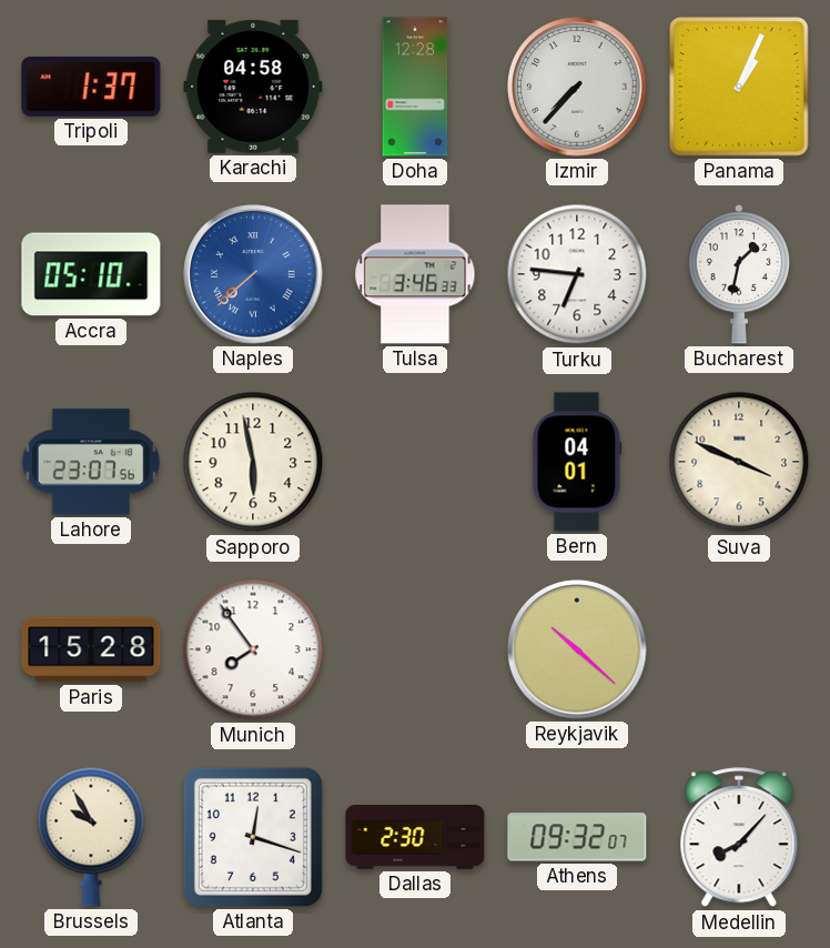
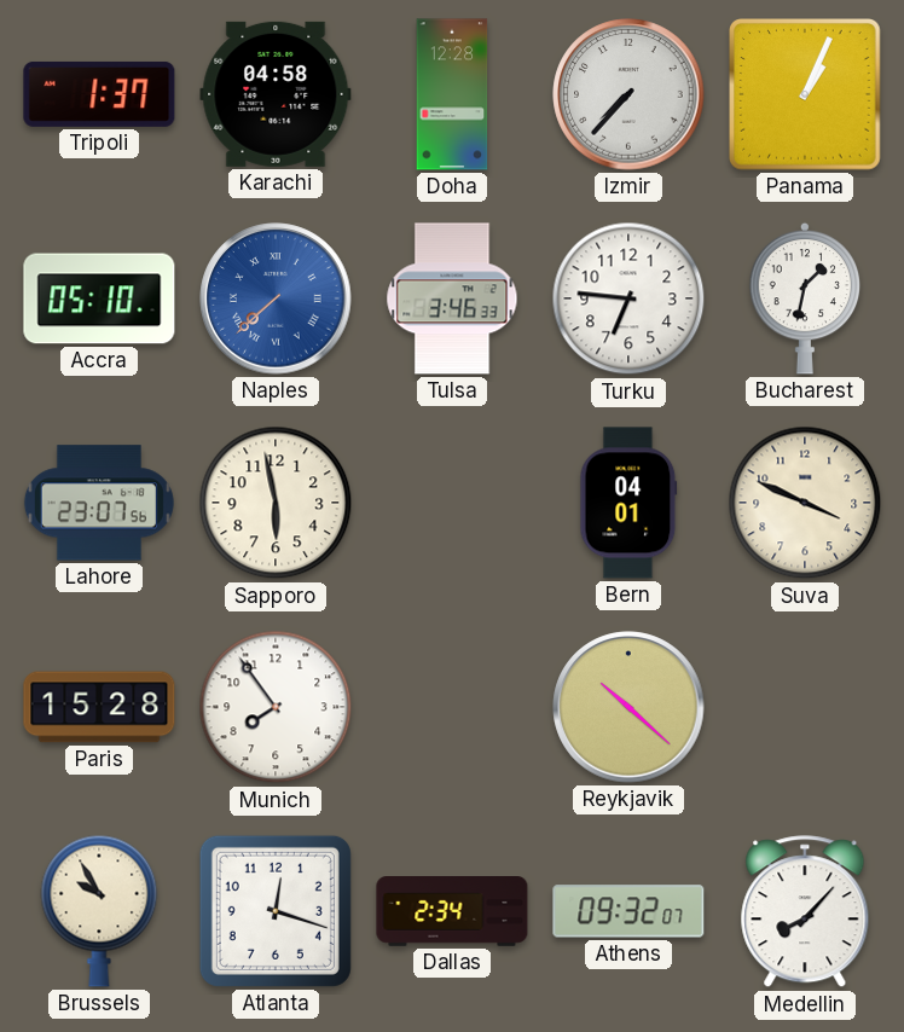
Dallas: 2:30 -> 2:34
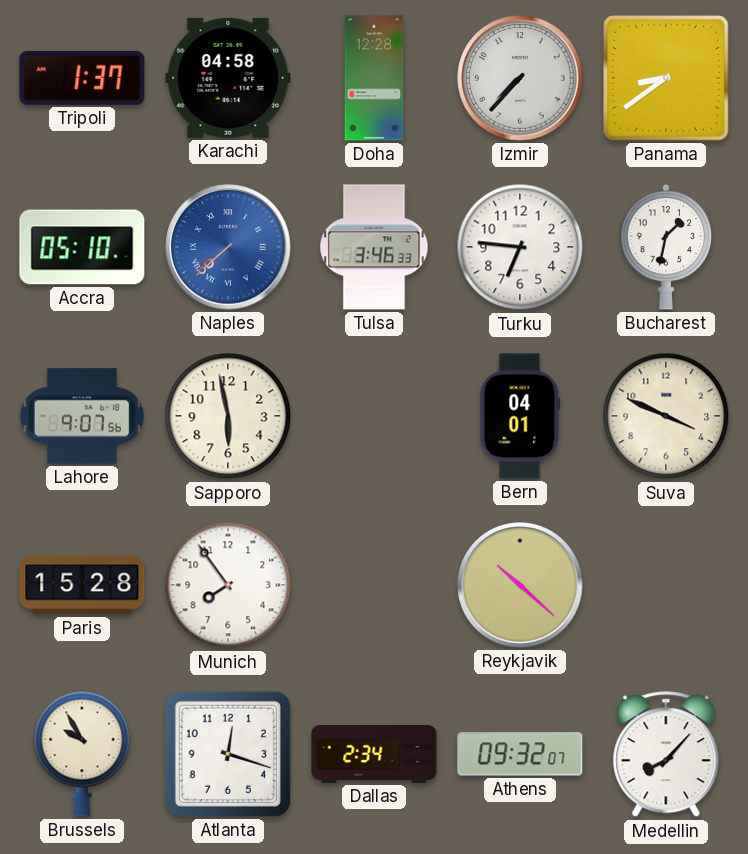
Panama: 1:04 -> 8:39
Lahore: 23:07 -> 9:07
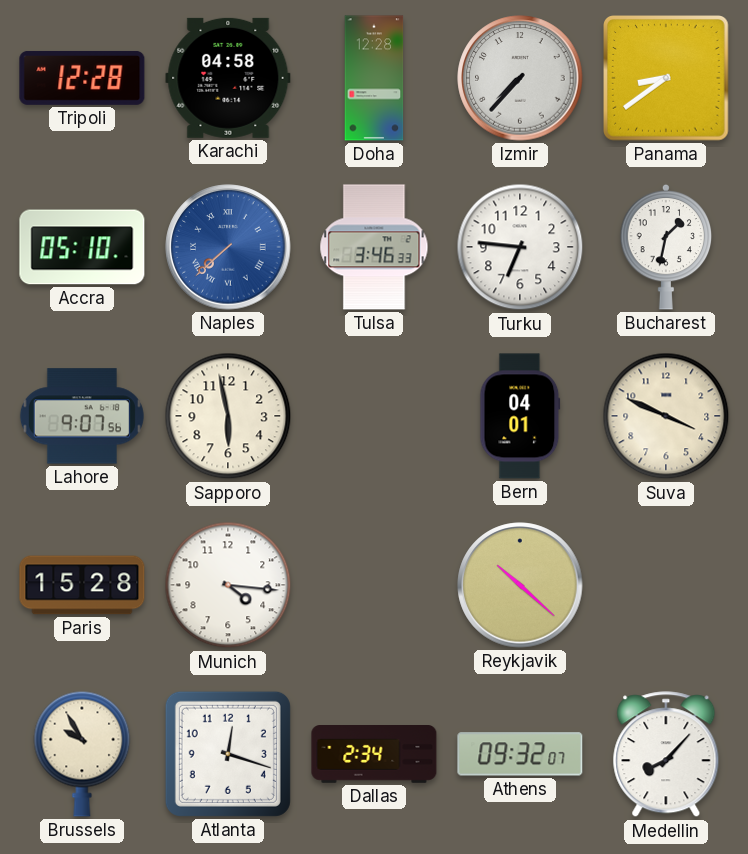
Tripoli: 1:37 -> 12:28
Munich: 7:54 -> 4:16
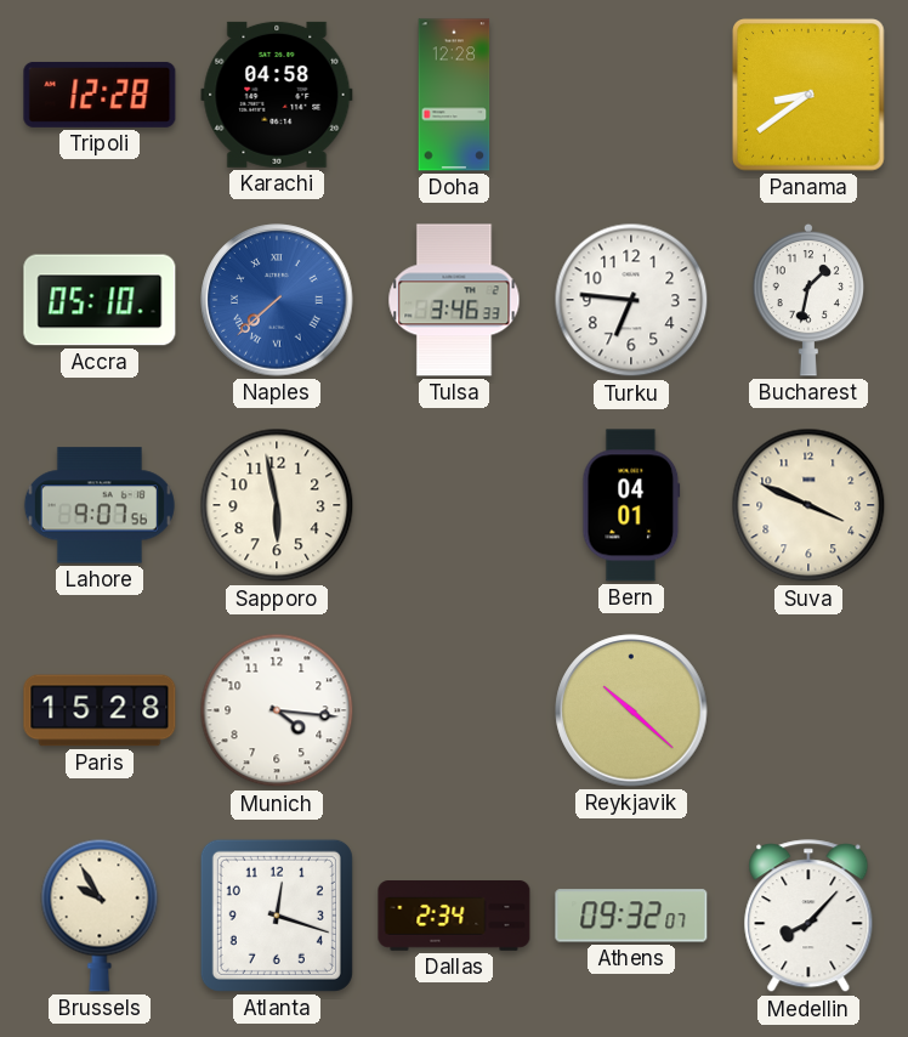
Izmir: 7:37 -> none
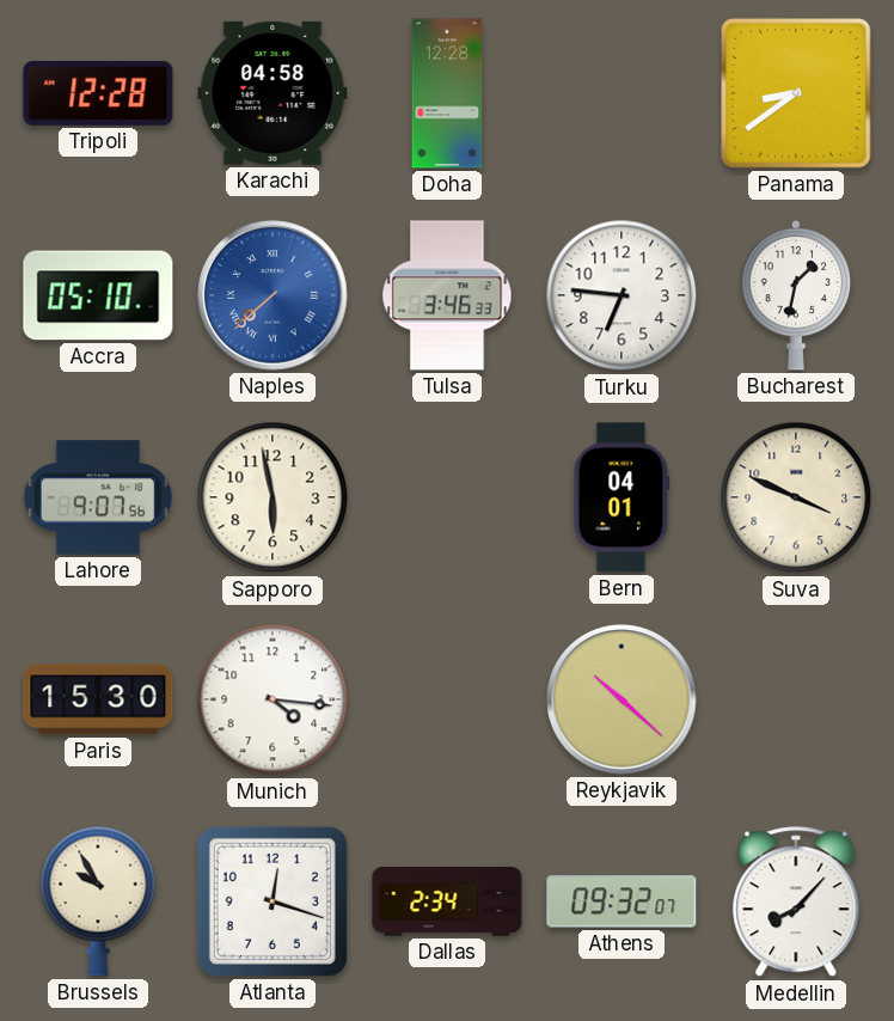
Paris: 15:28 -> 15:30
